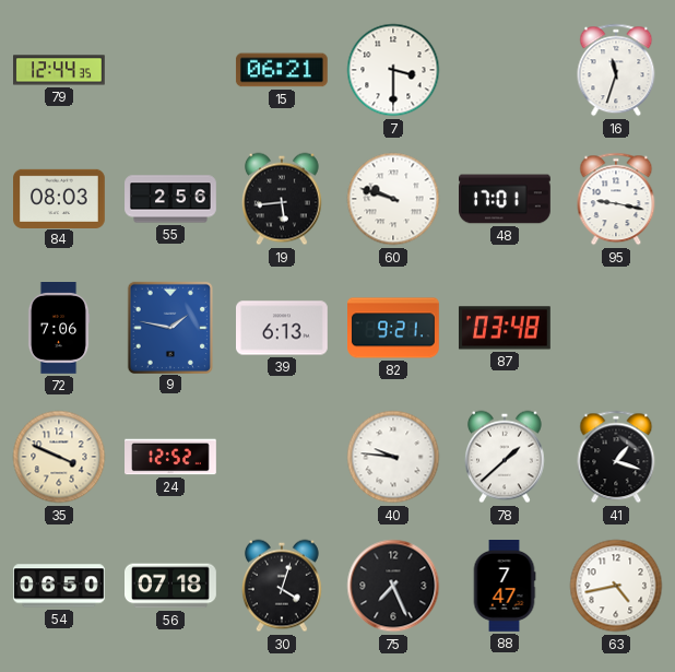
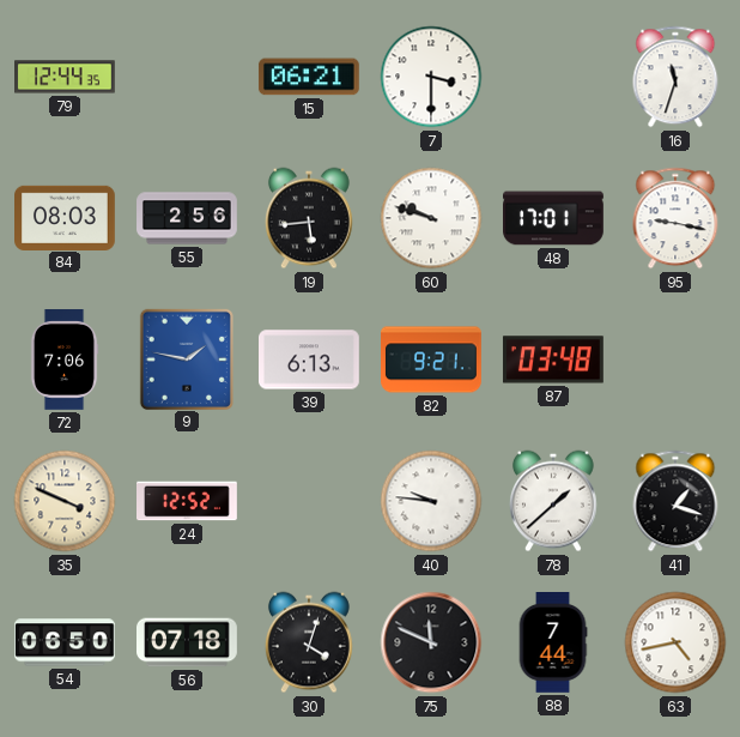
75: 7:26 -> 11:49
88: 7:47 -> 7:44
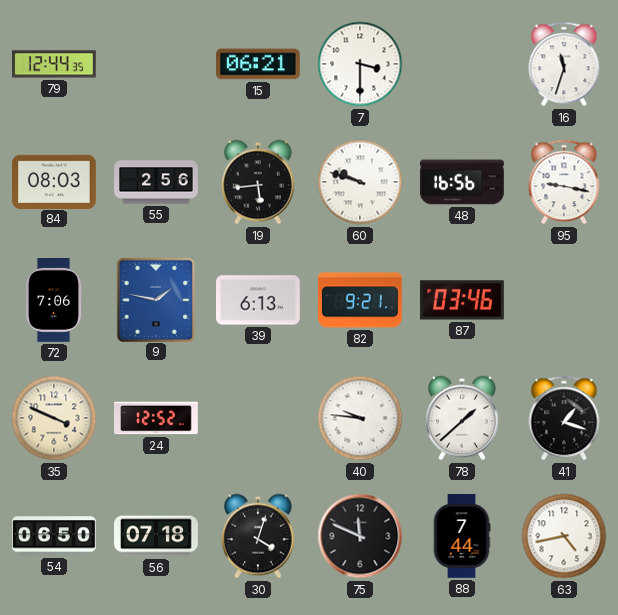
48: 17:01 -> 16:56
87: 03:48 -> 03:46
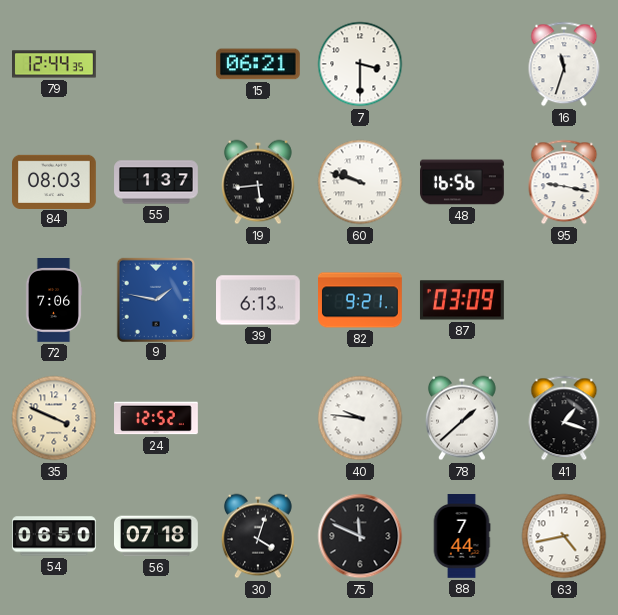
55: 2:56 -> 1:37
87: 03:46 -> 03:09
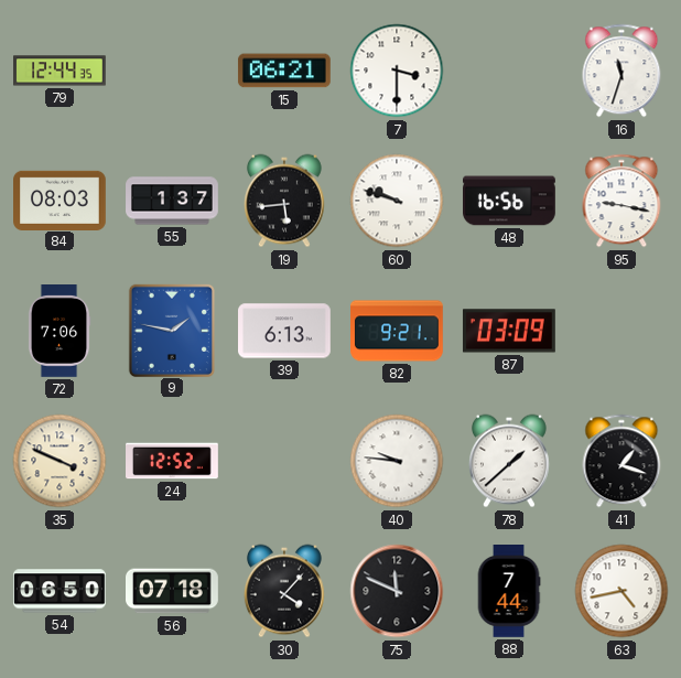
30: 4:03 -> 4:07
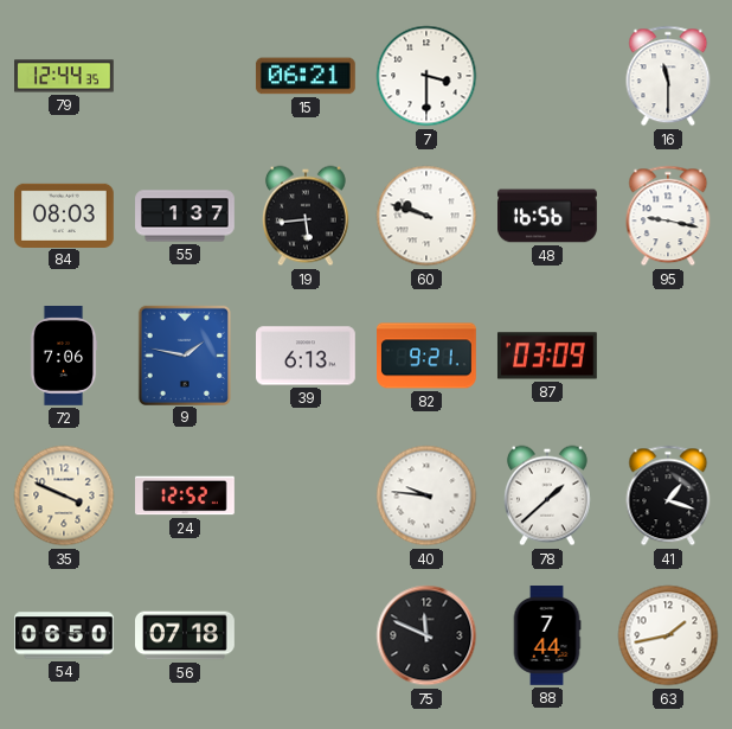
16: 11:33 -> 11:30
30: 4:07 -> none
63: 4:43 -> 1:43
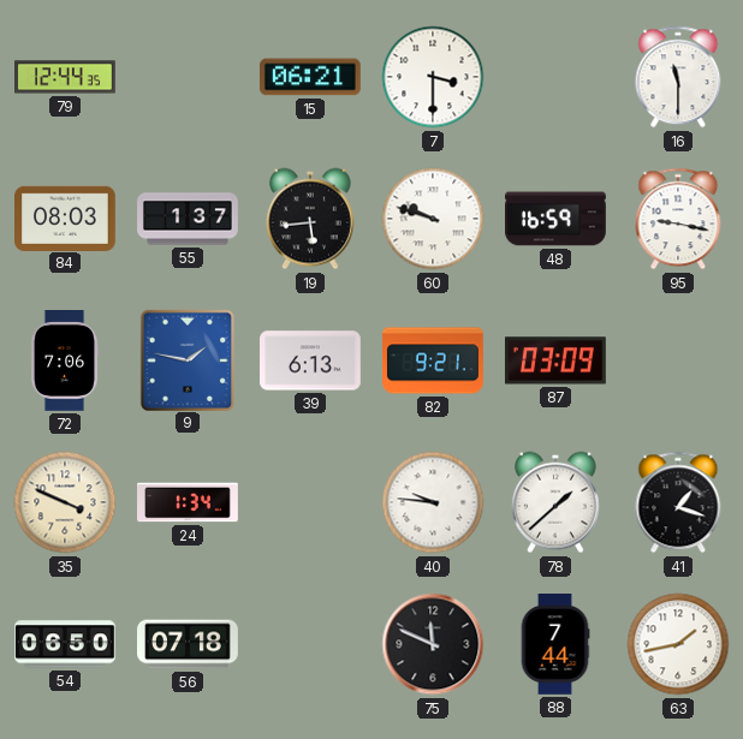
48: 16:56 -> 16:59
24: 12:52 -> 1:34
